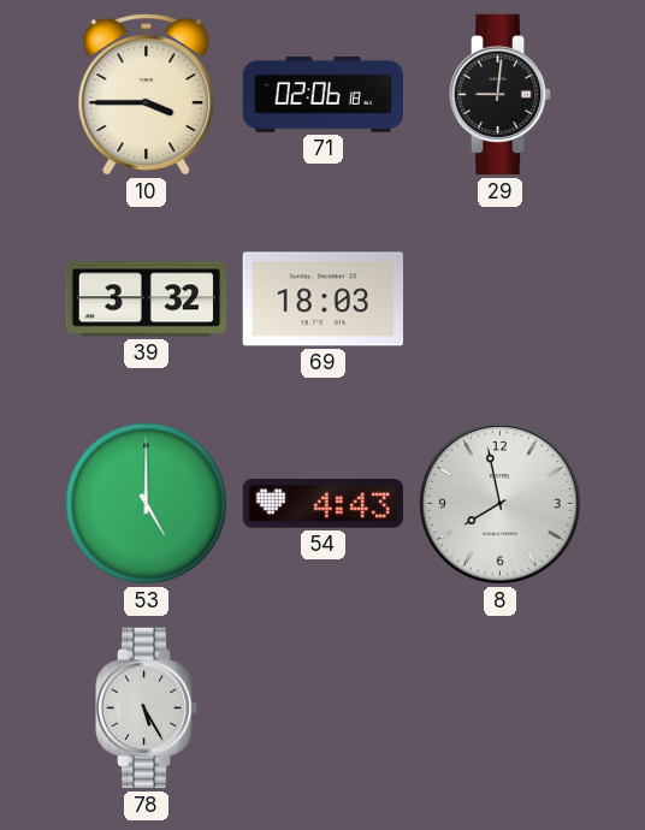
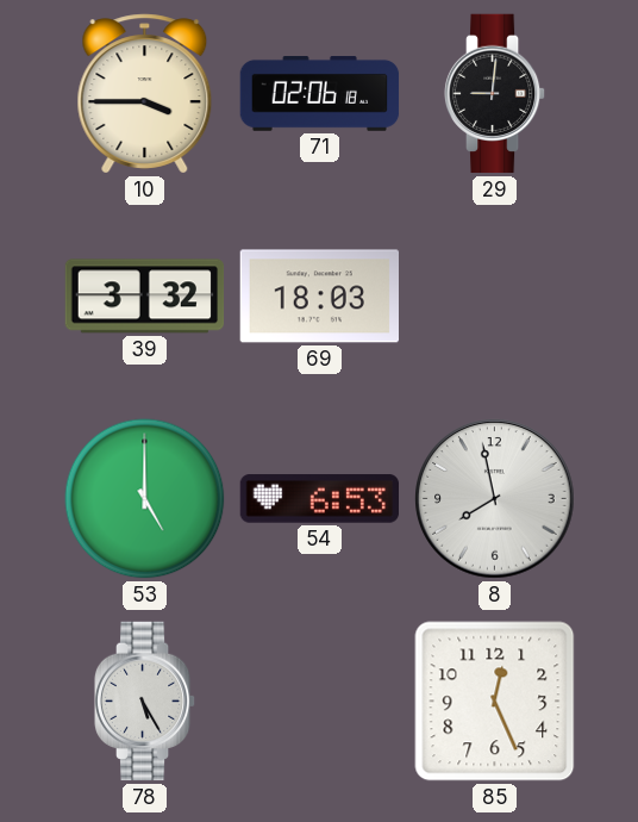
54: 4:43 -> 6:53
85: none -> 12:26
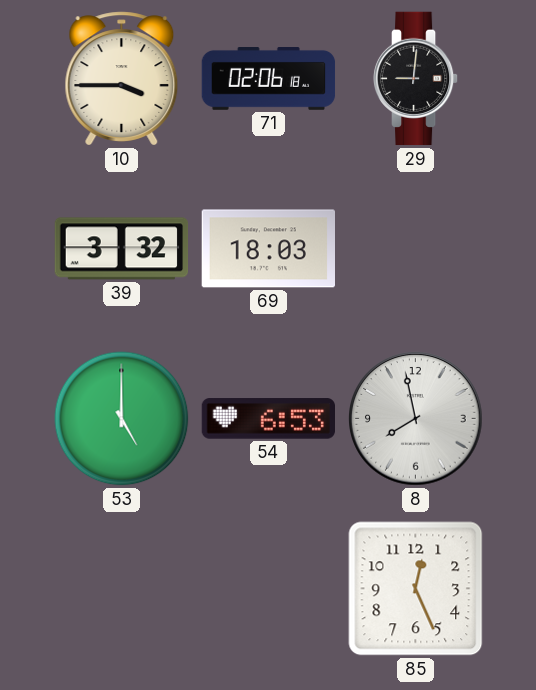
78: 5:25 -> none
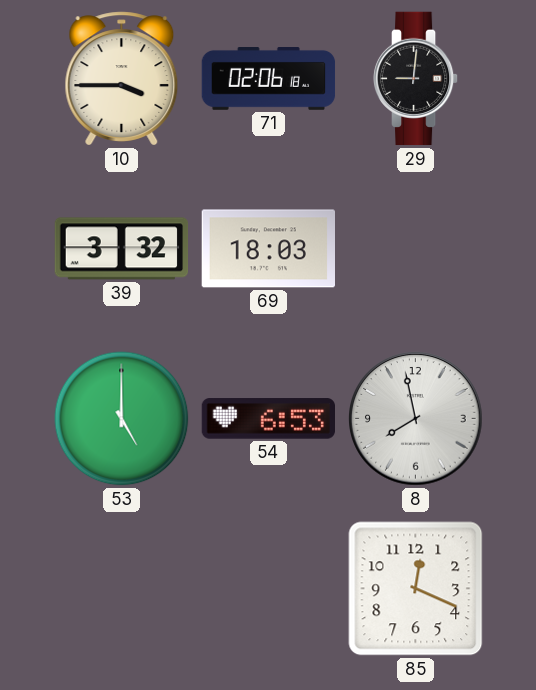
85: 12:26 -> 12:19
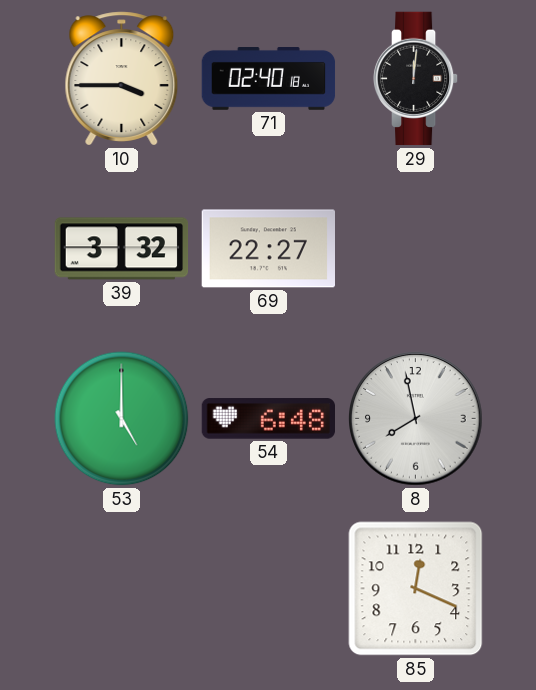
71: 02:06 -> 02:40
29: 9:01 -> 12:01
69: 18:03 -> 22:27
54: 6:53 -> 6:48
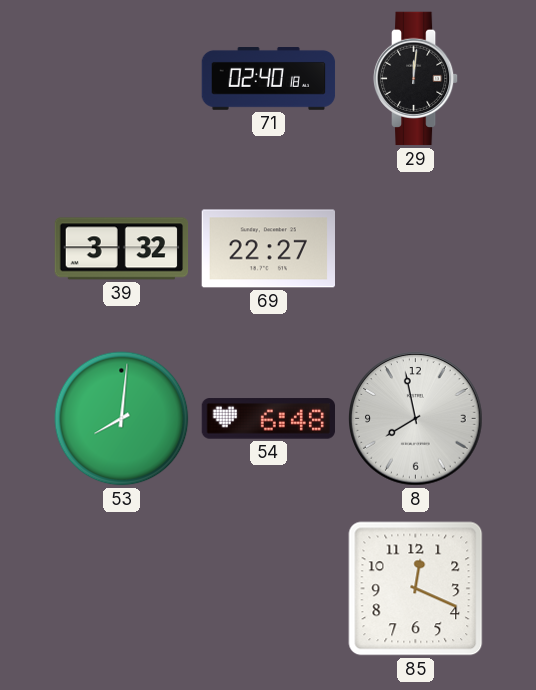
10: 3:45 -> none
53: 5:00 -> 8:01
